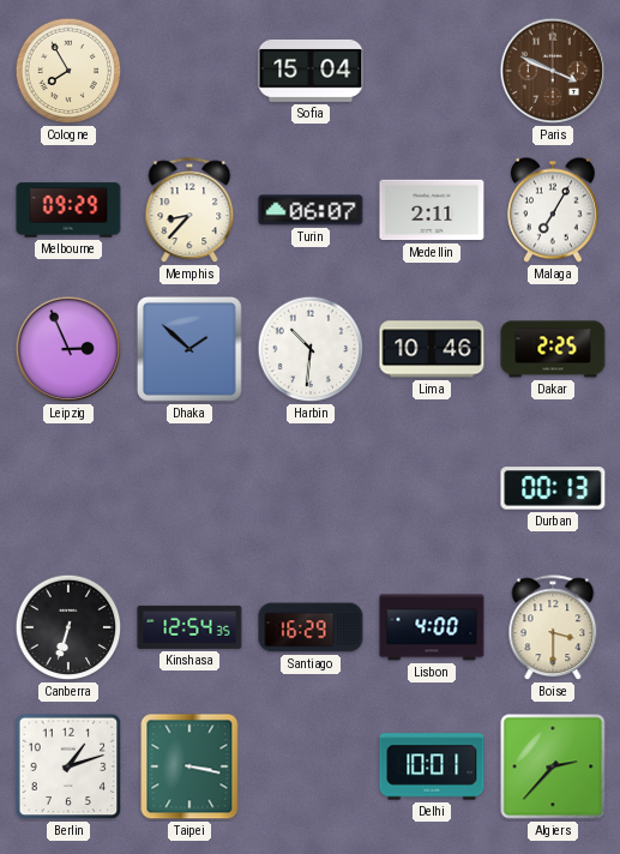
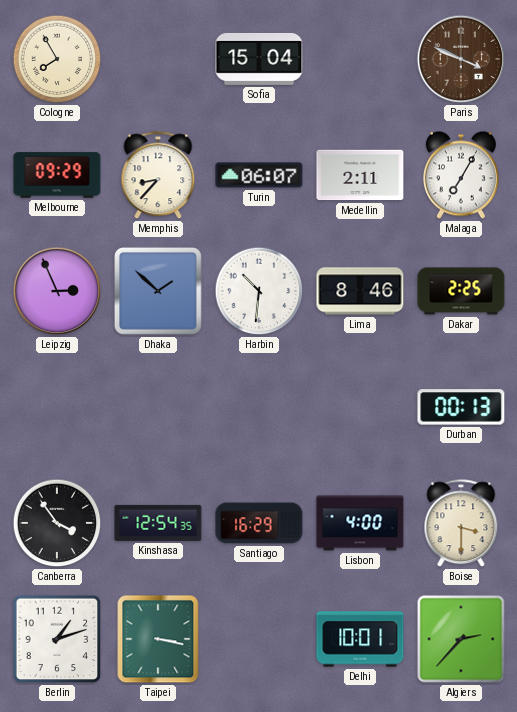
Lima: 10:46 -> 8:46
Canberra: 6:33 -> 3:54
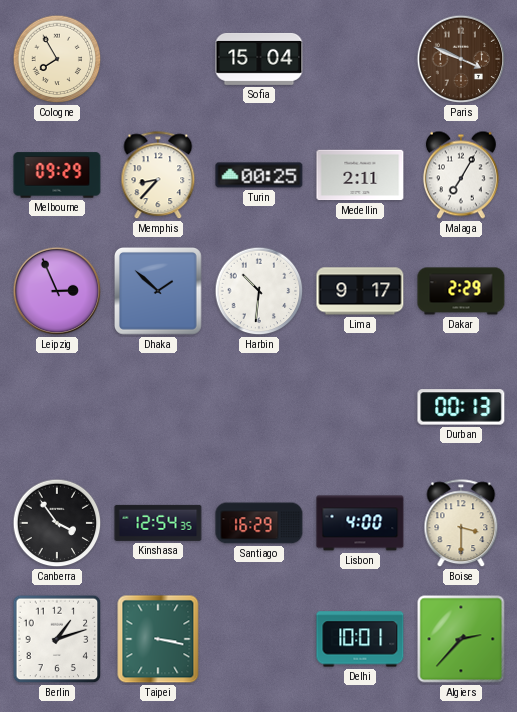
Turin: 06:07 -> 00:25
Lima: 8:46 -> 9:17
Dakar: 2:25 -> 2:29
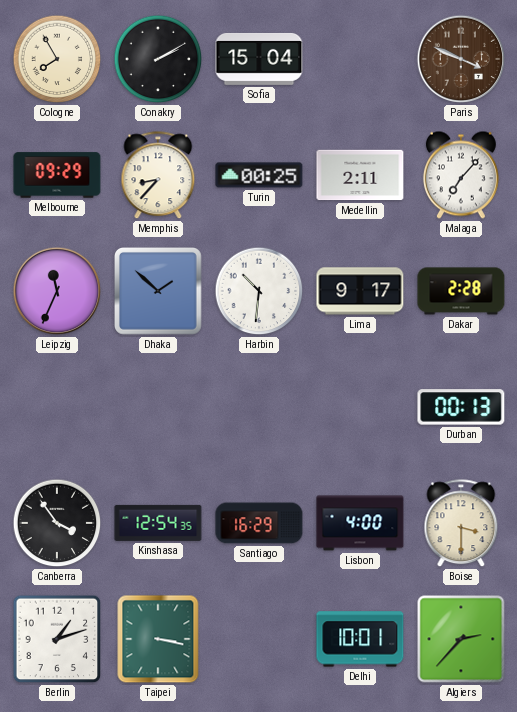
Conakry: none -> 2:10
Malaga: 7:05 -> 7:07
Leipzig: 2:56 -> 11:34
Dakar: 2:29 -> 2:28
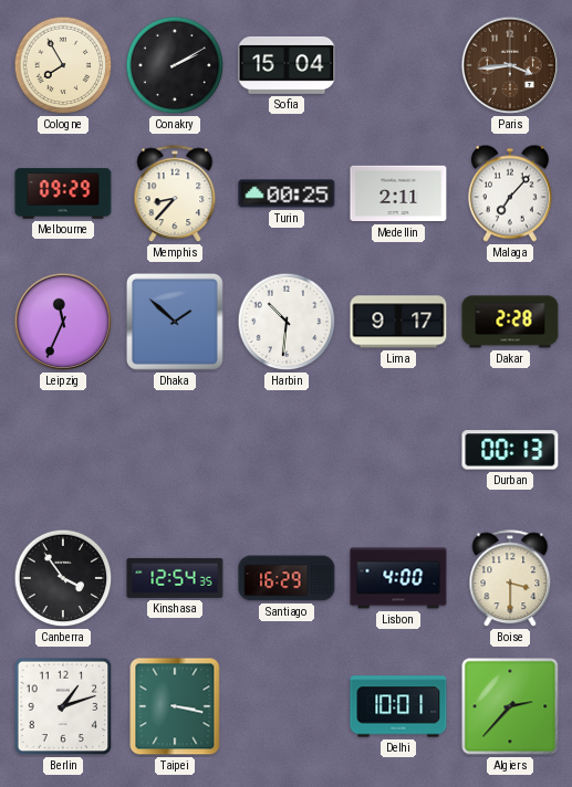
Paris: 3:49 -> 3:44
